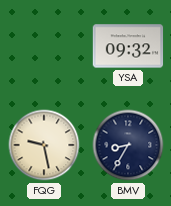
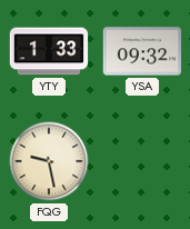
YTY: none -> 1:33
BMV: 8:35 -> none
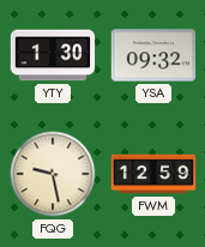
YTY: 1:33 -> 1:30
FWM: none -> 12:59
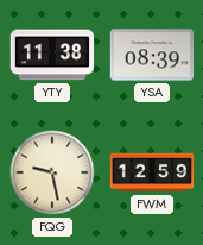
YTY: 1:30 -> 11:38
YSA: 09:32 -> 08:39
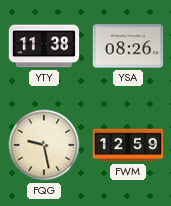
YSA: 08:39 -> 08:26
